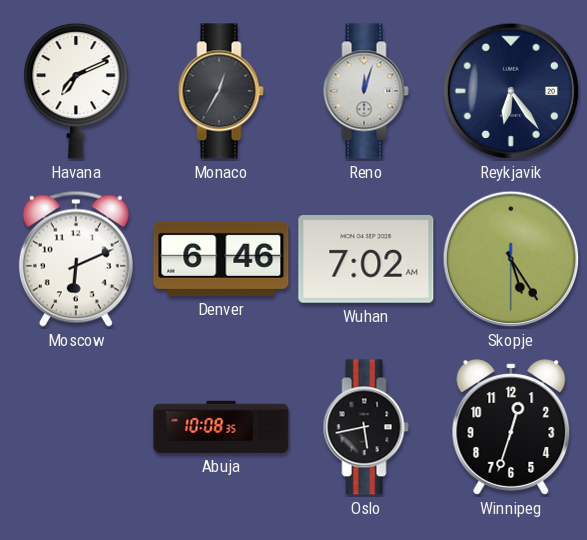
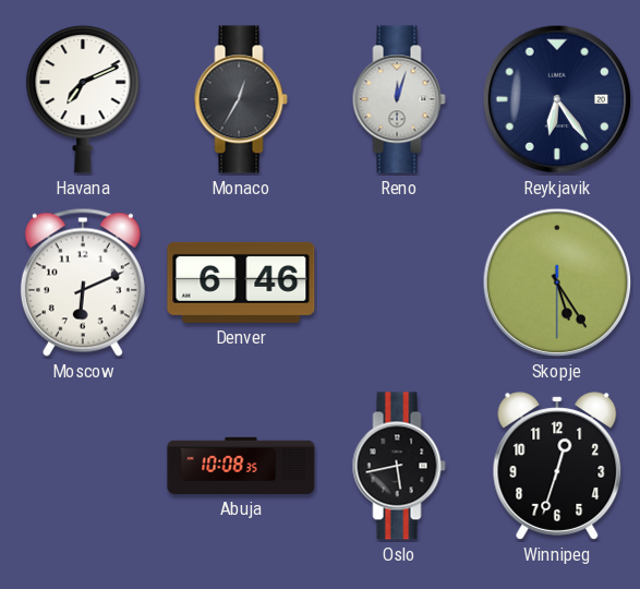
Wuhan: 7:02 -> none
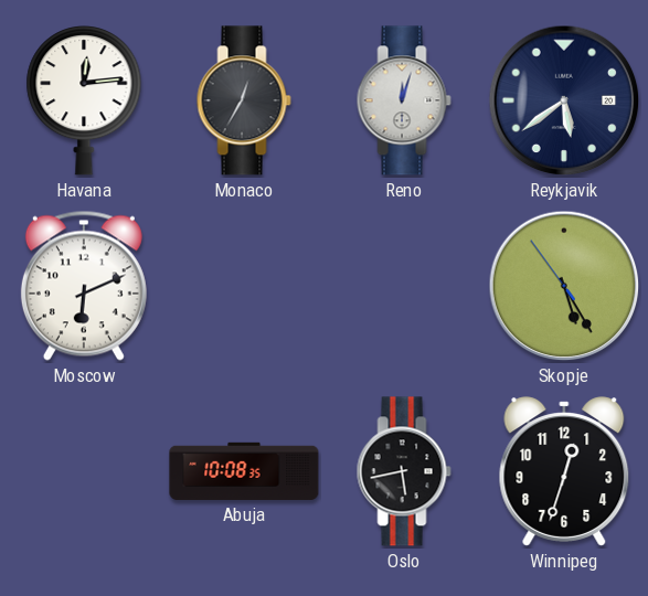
Havana: 7:11 -> 12:14
Reykjavik: 6:24 -> 5:39
Denver: 6:46 -> none
Skopje: 5:24:30 -> 5:24:54
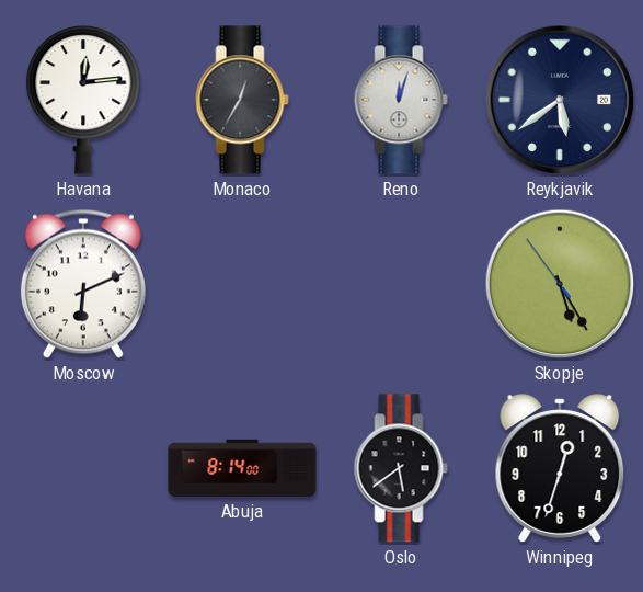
Abuja: 10:08 -> 8:14
Oslo: 5:43 -> 5:39
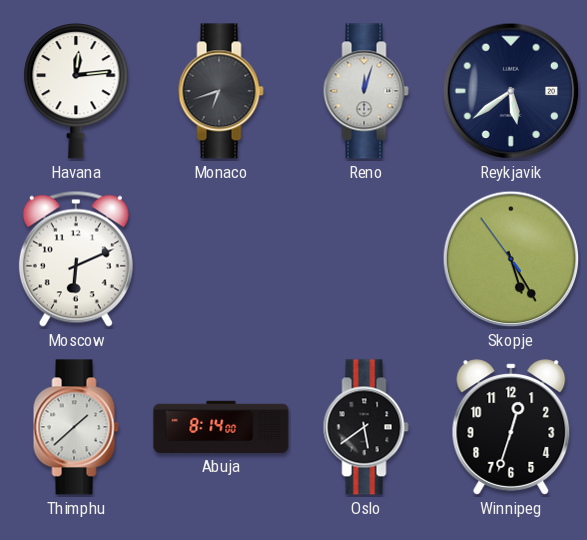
Monaco: 12:35 -> 6:42
Thimphu: none -> 1:38
